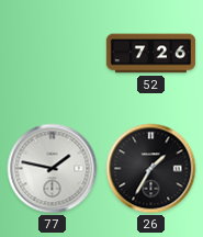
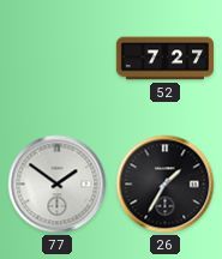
52: 7:26 -> 7:27
77: 1:47 -> 1:51
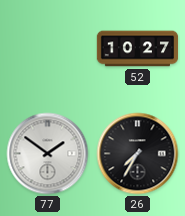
52: 7:27 -> 10:27
26: 1:35 -> 7:35
